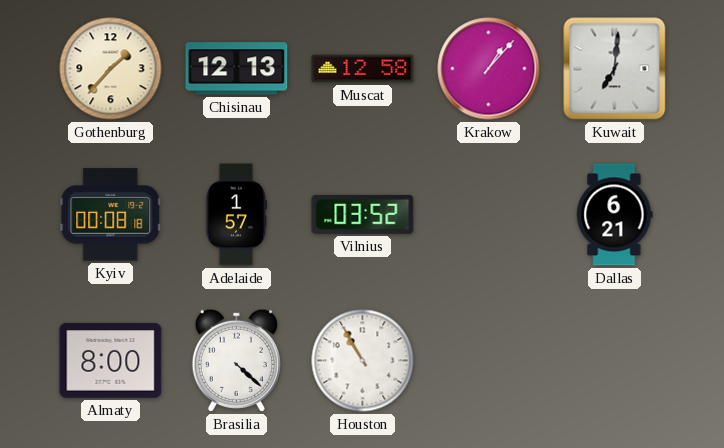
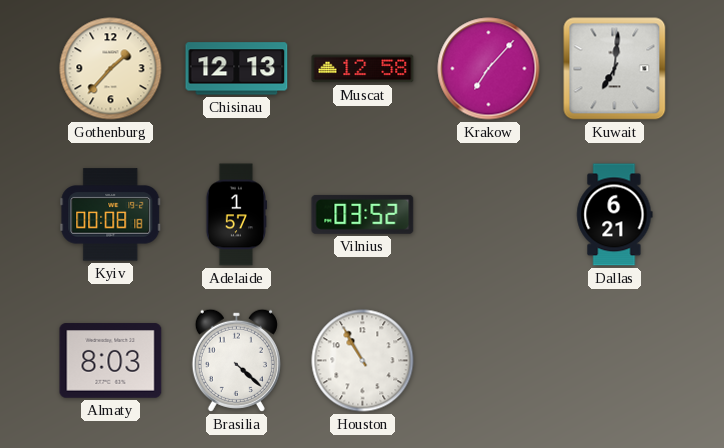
Krakow: 1:07 -> 7:07
Almaty: 8:00 -> 8:03
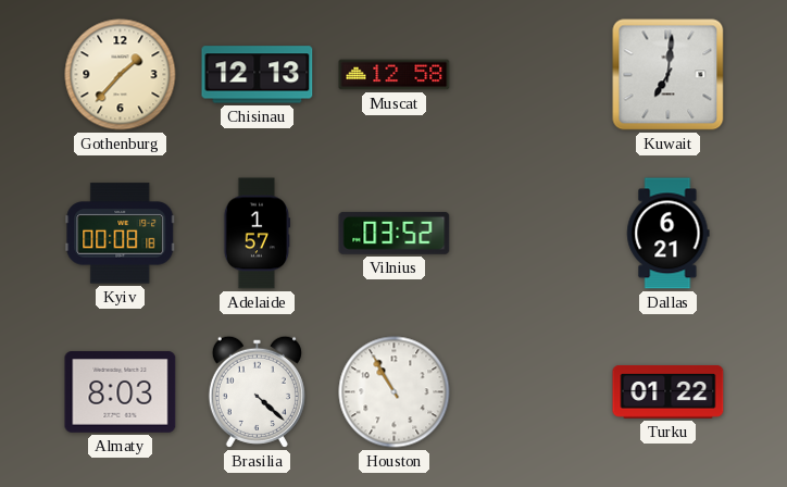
Krakow: 7:07 -> none
Turku: none -> 01:22
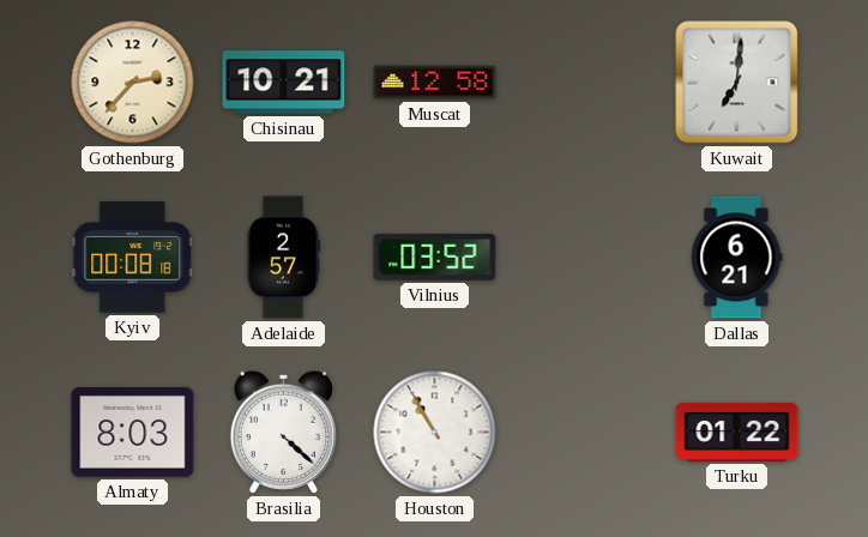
Gothenburg: 1:37 -> 2:37
Chisinau: 12:13 -> 10:21
Adelaide: 1:57 -> 2:57
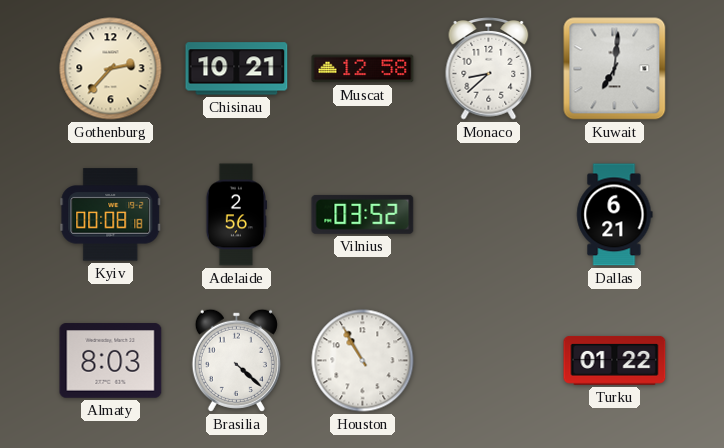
Monaco: none -> 8:38
Adelaide: 2:57 -> 2:56
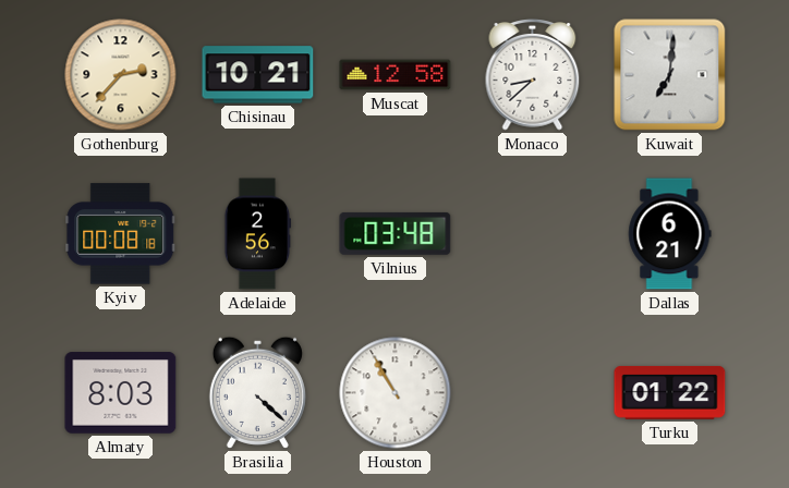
Vilnius: 03:52 -> 03:48
